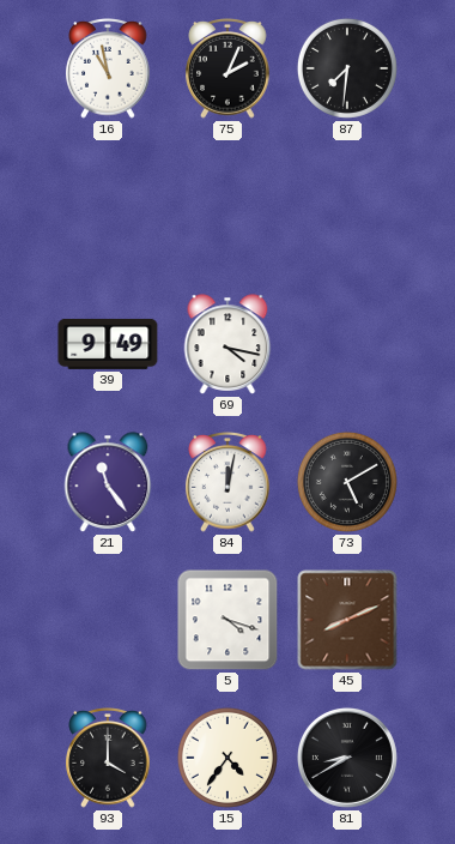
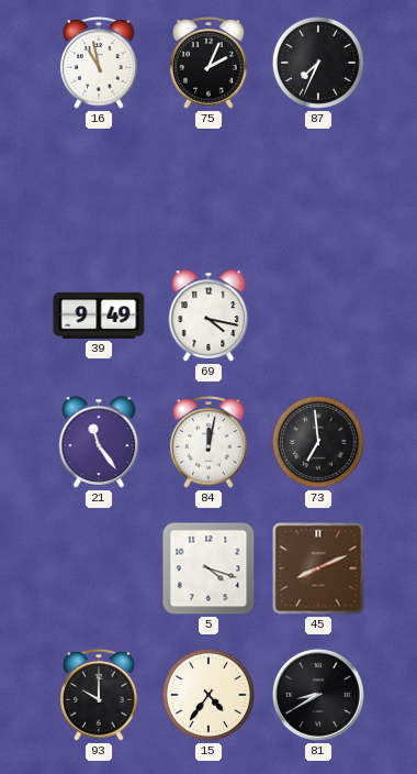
87: 7:31 -> 7:34
73: 5:10 -> 6:59
93: 4:00 -> 10:00
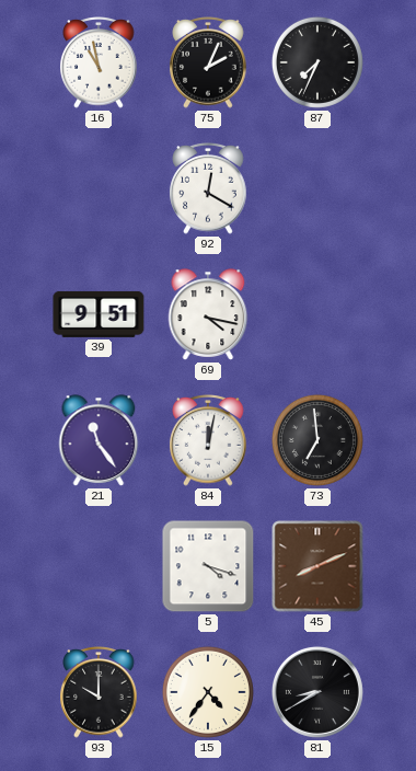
92: none -> 12:20
39: 9:49 -> 9:51
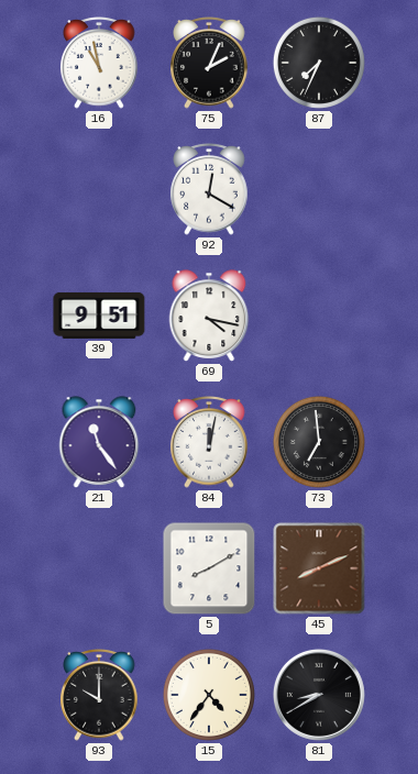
5: 4:18 -> 8:10
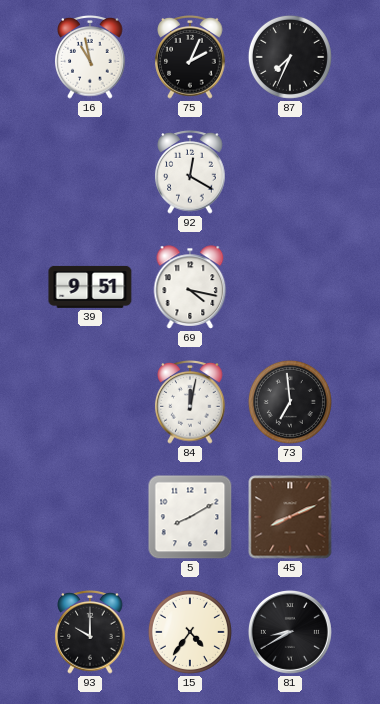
21: 11:24 -> none
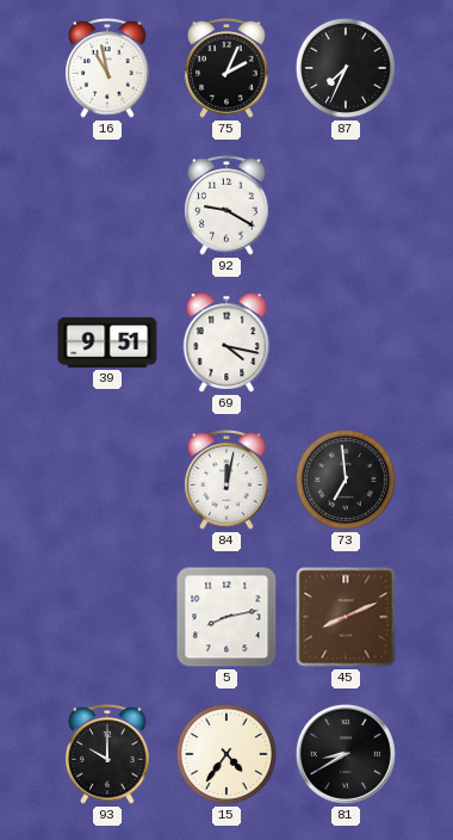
92: 12:20 -> 9:20
5: 8:10 -> 8:13
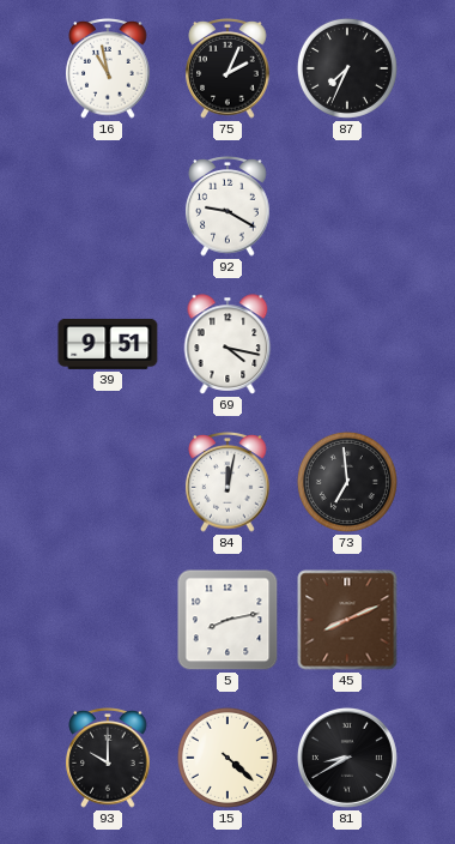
15: 4:36 -> 4:22
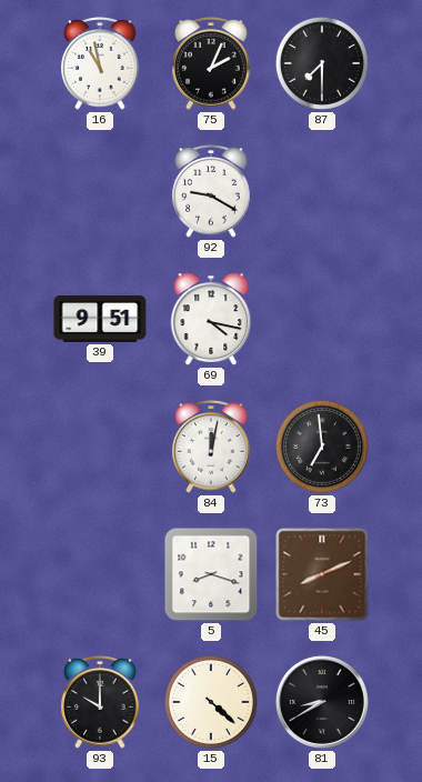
87: 7:34 -> 7:30
5: 8:13 -> 8:18
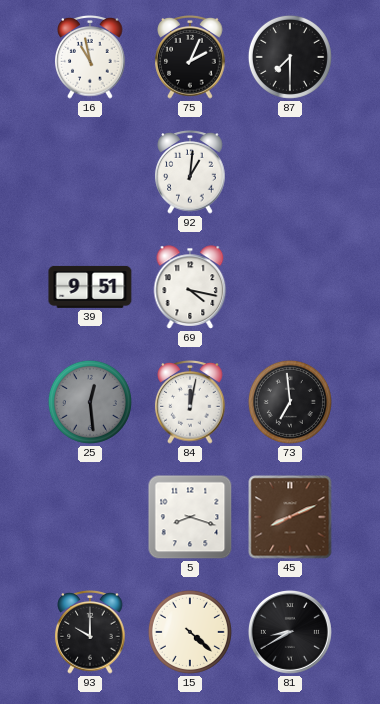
92: 9:20 -> 1:01
25: none -> 12:29
